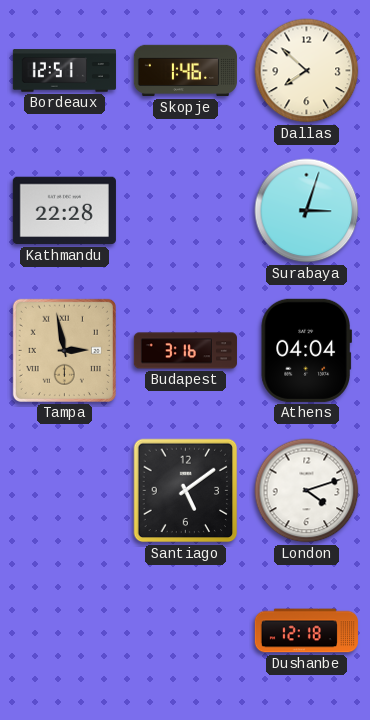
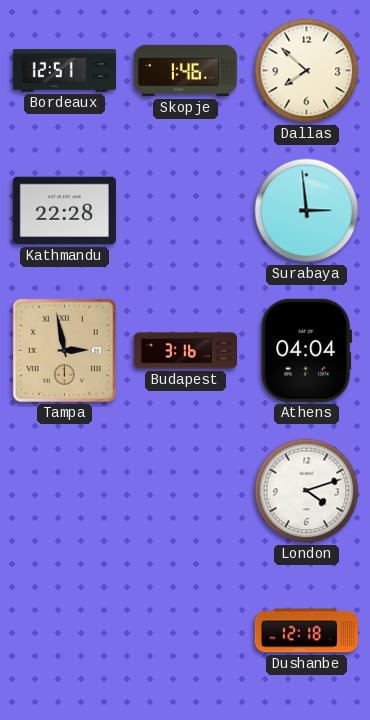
Surabaya: 3:03 -> 2:59
Santiago: 5:09 -> none
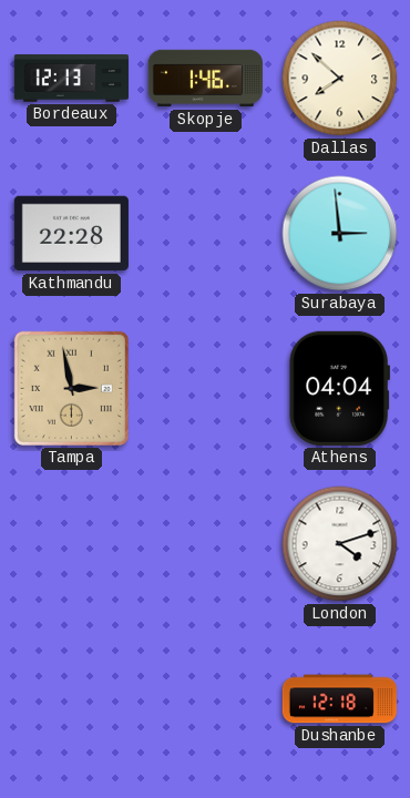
Bordeaux: 12:51 -> 12:13
Budapest: 3:16 -> none
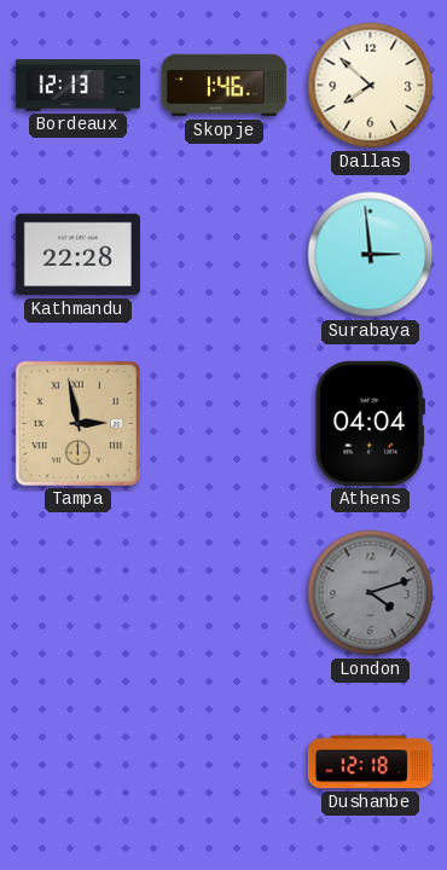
London dial: white -> grey
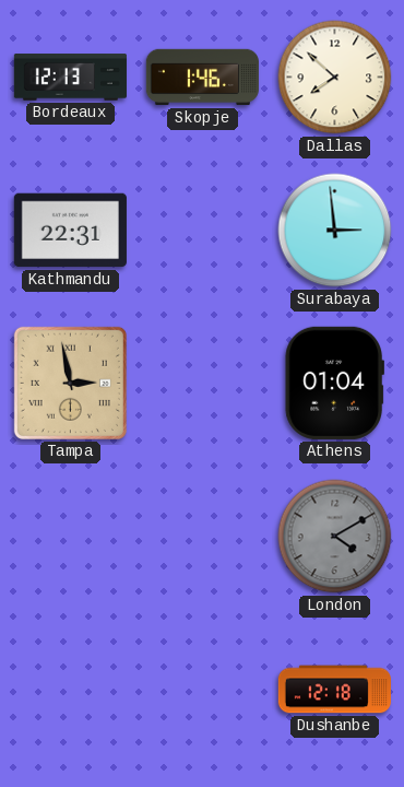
Kathmandu: 22:28 -> 22:31
Athens: 04:04 -> 01:04
London: 4:12 -> 4:10
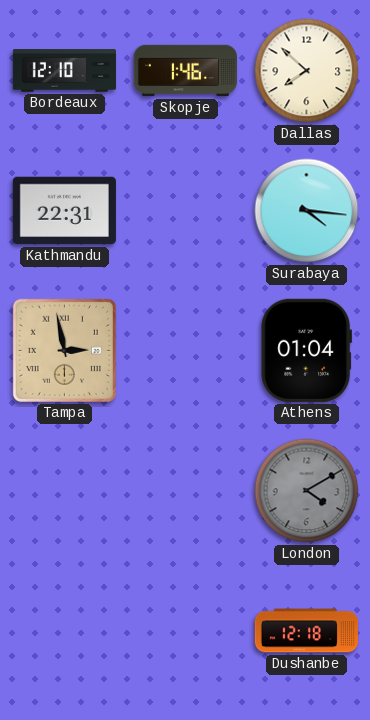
Bordeaux: 12:13 -> 12:10
Surabaya: 2:59 -> 4:16
